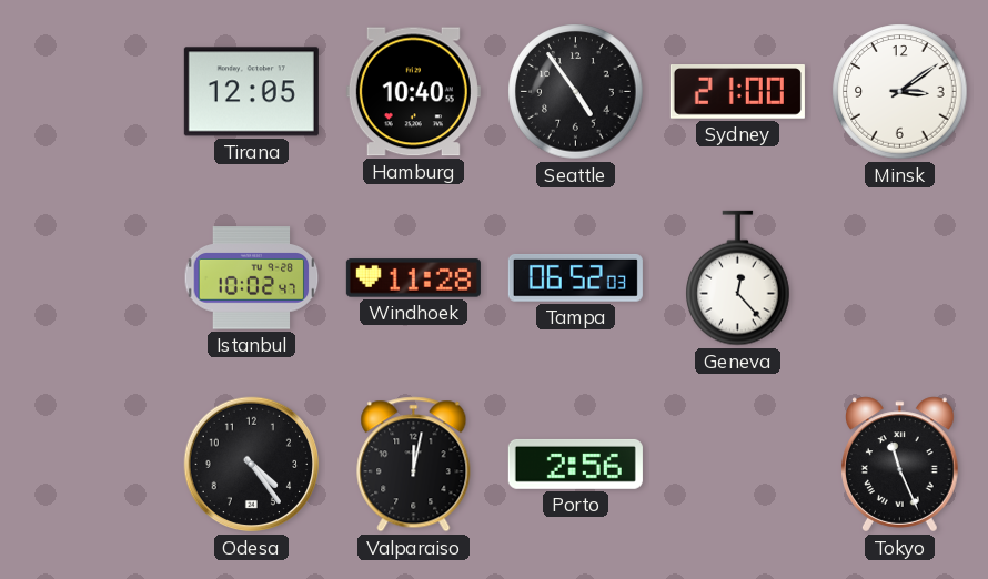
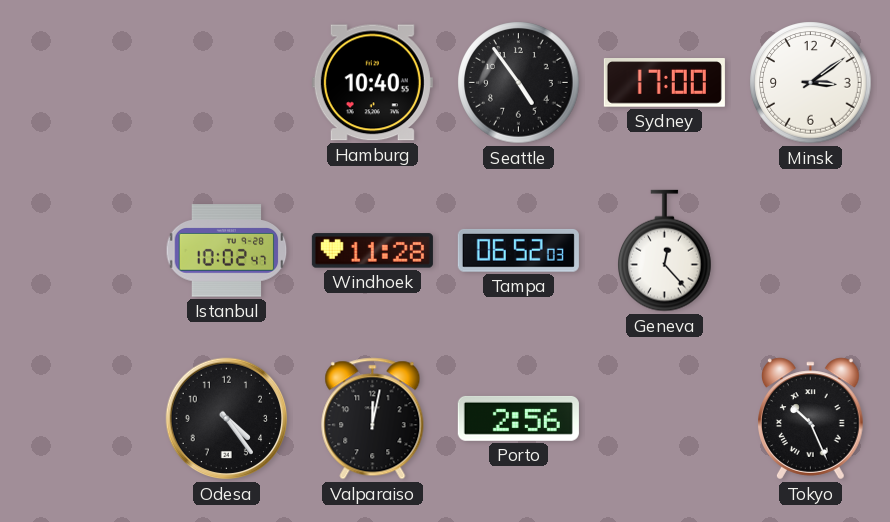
Tirana: 12:05 -> none
Sydney: 21:00 -> 17:00
Tokyo: 11:26 -> 10:26
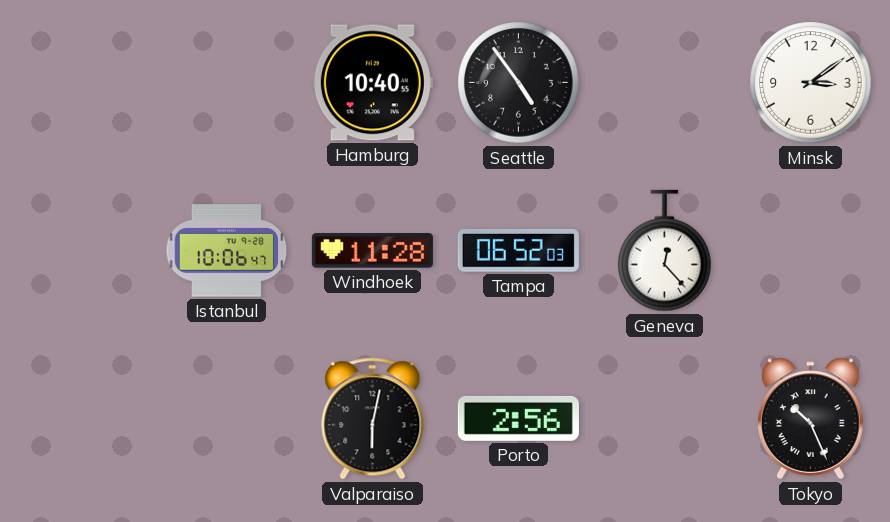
Sydney: 17:00 -> none
Istanbul: 10:02 -> 10:06
Odesa: 4:24 -> none
Valparaiso: 12:02 -> 6:02
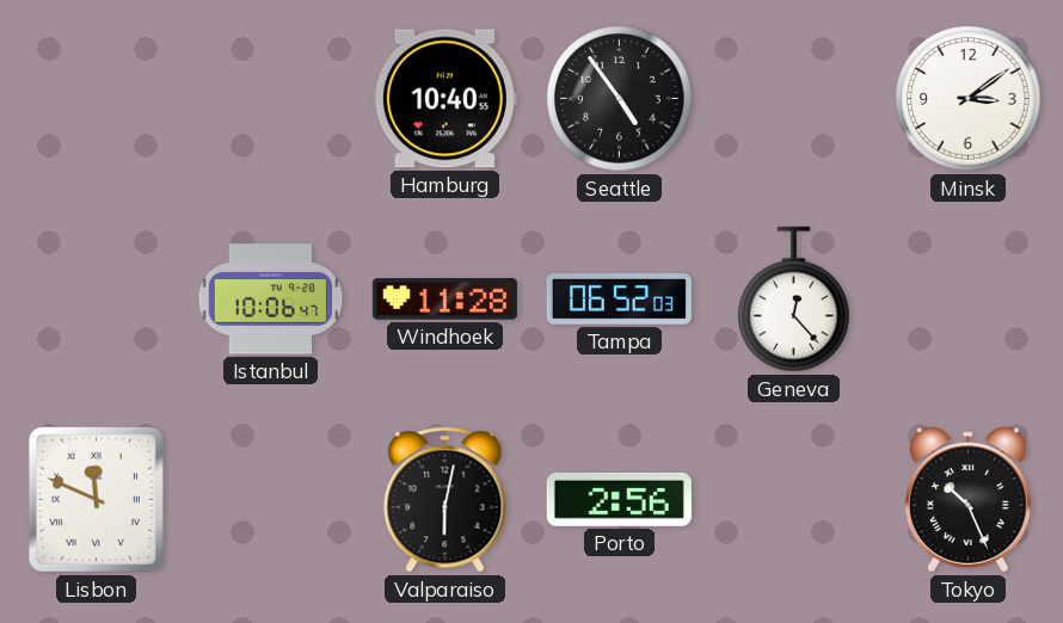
Lisbon: none -> 11:49
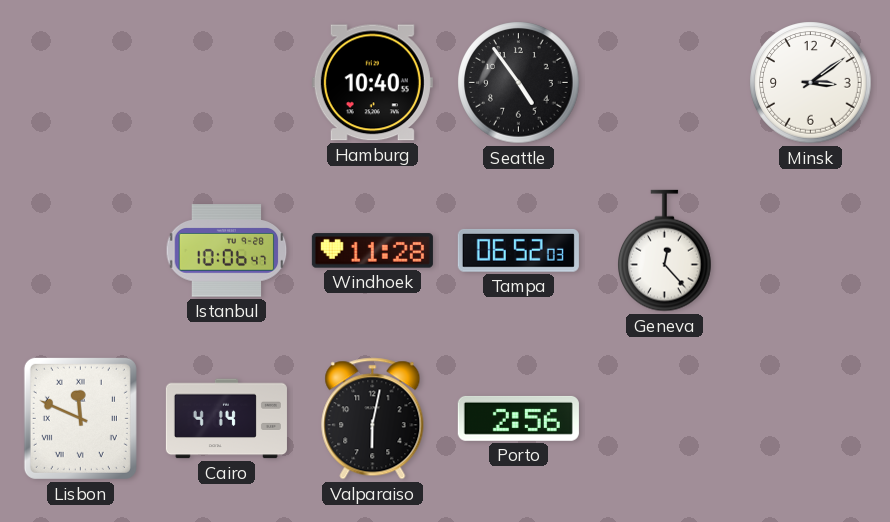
Cairo: none -> 4:14
Tokyo: 10:26 -> none
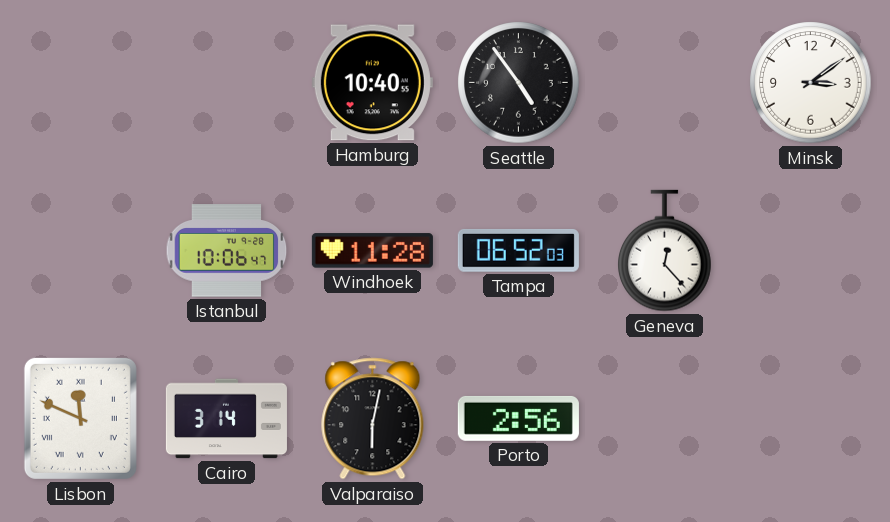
Cairo: 4:14 -> 3:14
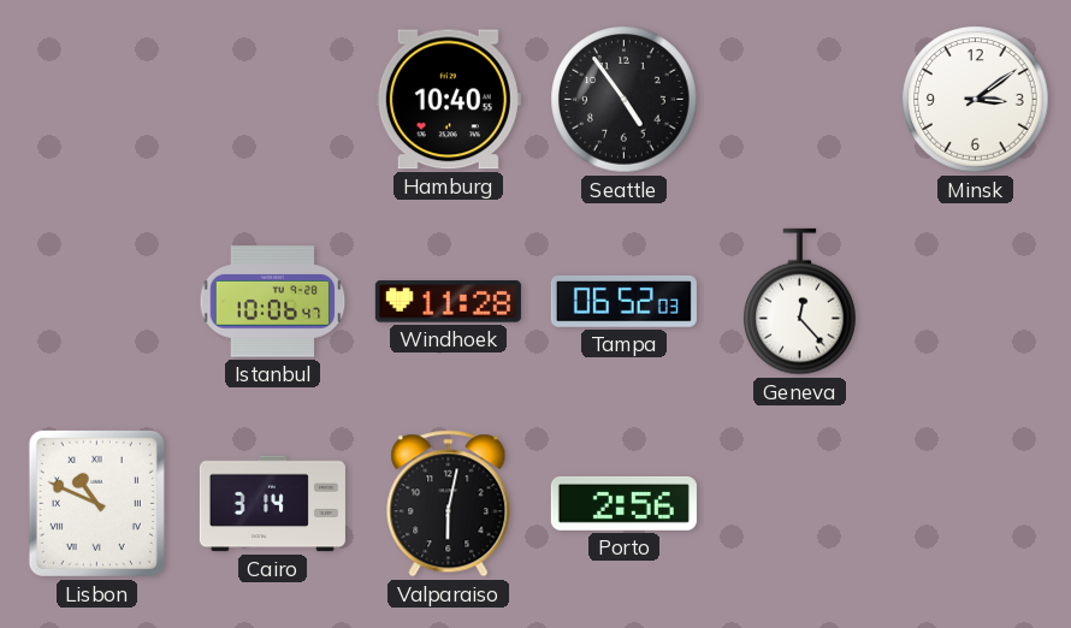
Lisbon: 11:49 -> 10:49
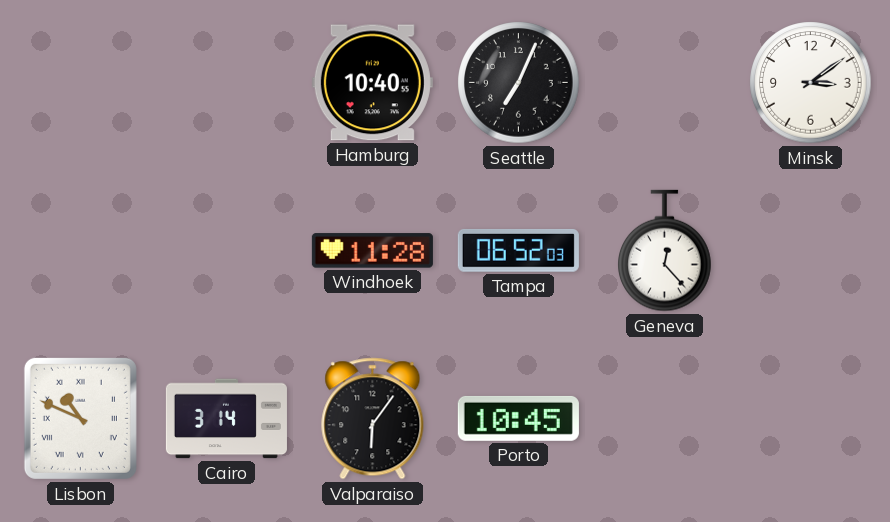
Seattle: 4:54 -> 7:04
Istanbul: 10:06 -> none
Valparaiso: 6:02 -> 6:06
Porto: 2:56 -> 10:45
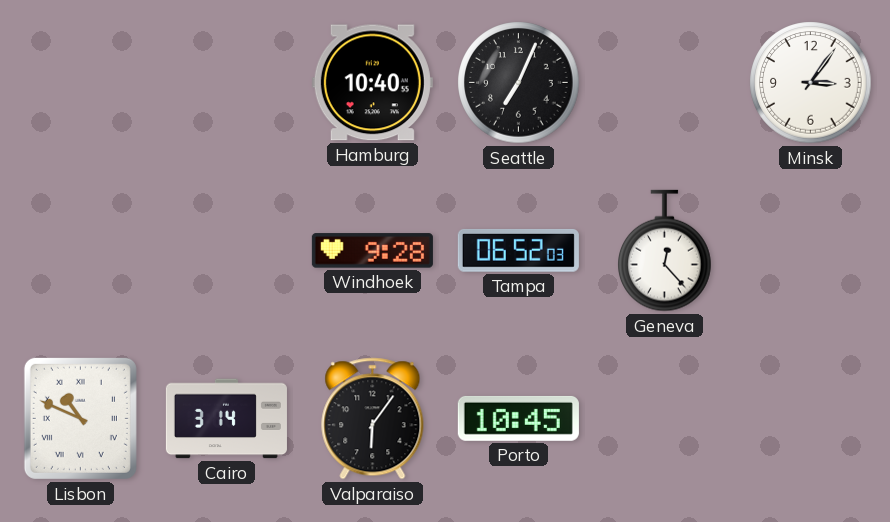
Minsk: 3:09 -> 3:06
Windhoek: 11:28 -> 9:28
